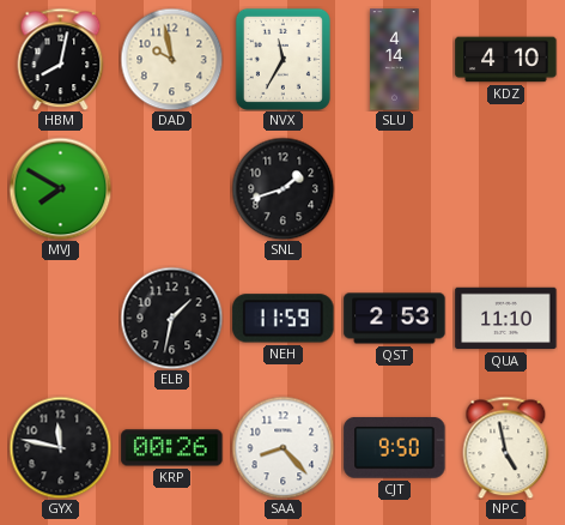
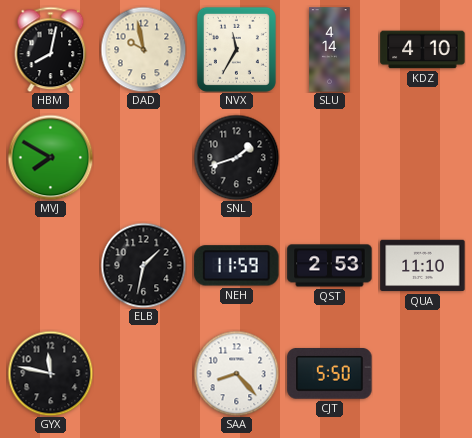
KRP: 00:26 -> none
CJT: 9:50 -> 5:50
NPC: 4:58 -> none
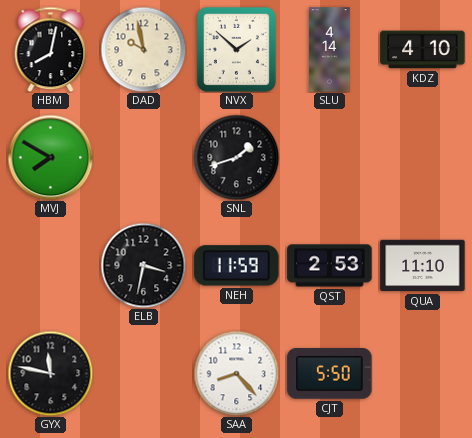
NVX: 11:35 -> 1:52
ELB: 1:32 -> 3:32
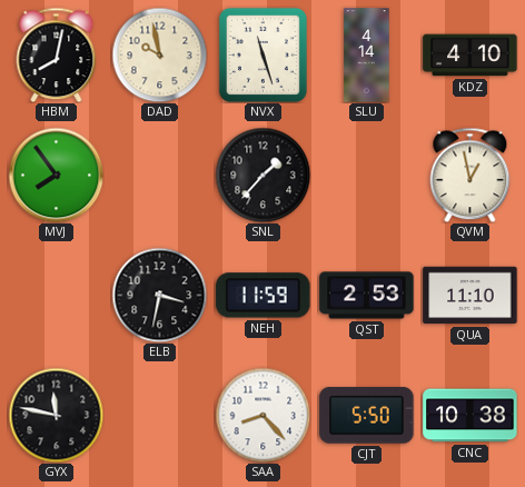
NVX: 1:52 -> 11:27
MVJ: 7:50 -> 7:54
SNL: 1:42 -> 1:37
QVM: none -> 12:58
CNC: none -> 10:38
